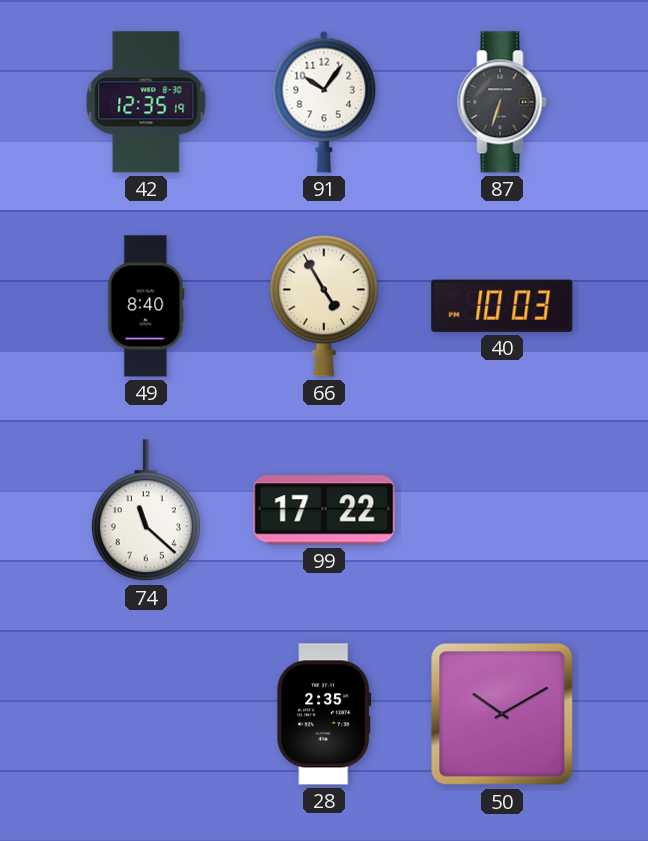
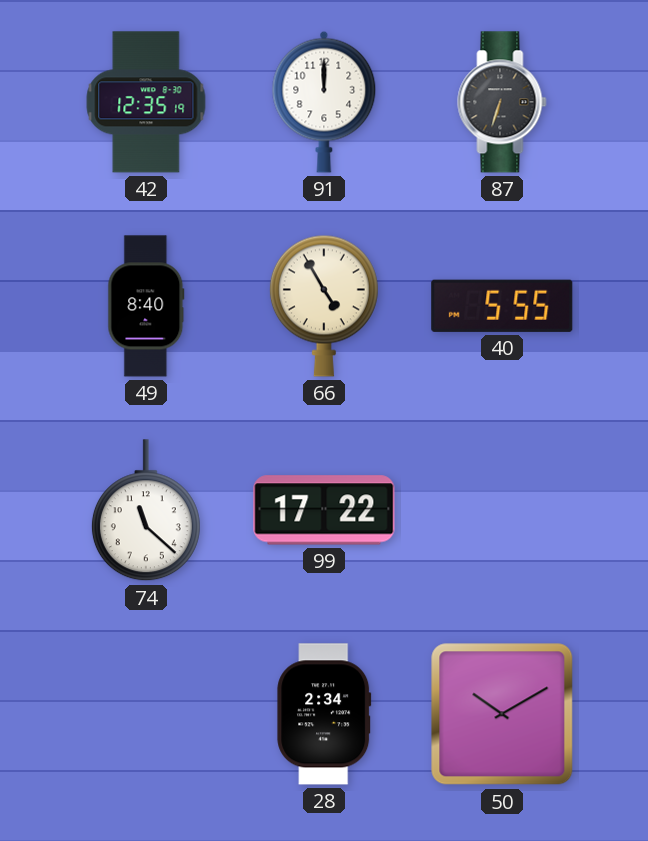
91: 10:06 -> 12:00
40: 10:03 -> 5:55
28: 2:35 -> 2:34
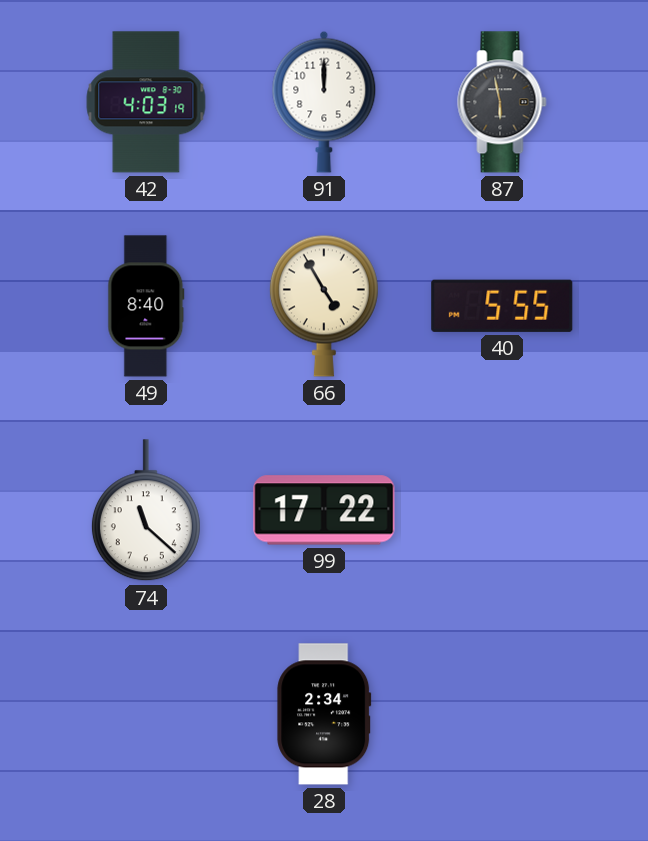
42: 12:35 -> 4:03
87: 6:33 -> 5:58
50: 10:10 -> none
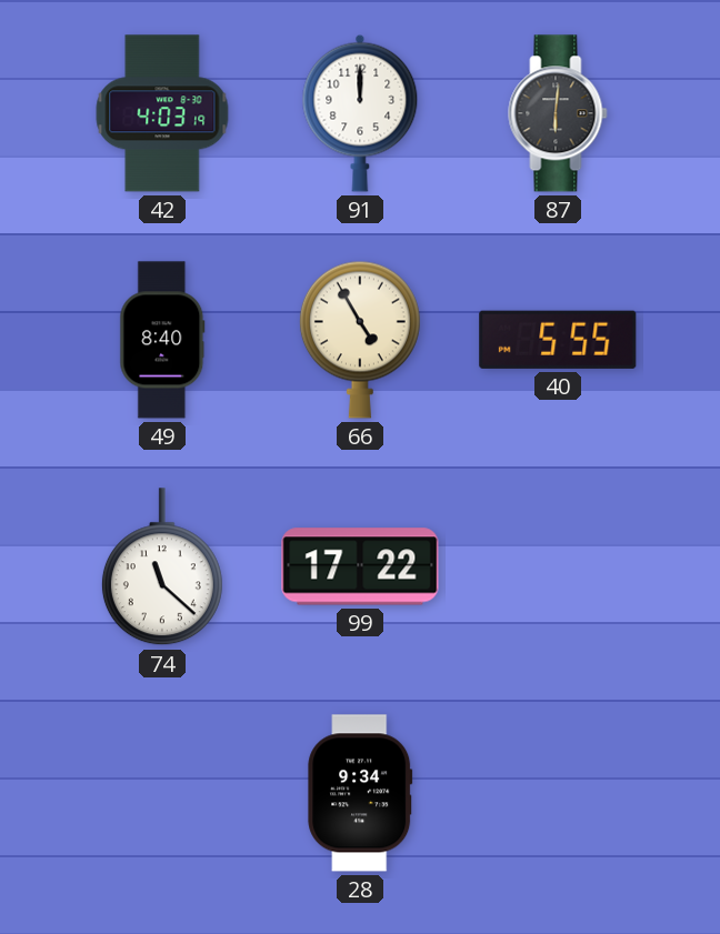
87: 5:58 -> 6:01
28: 2:34 -> 9:34
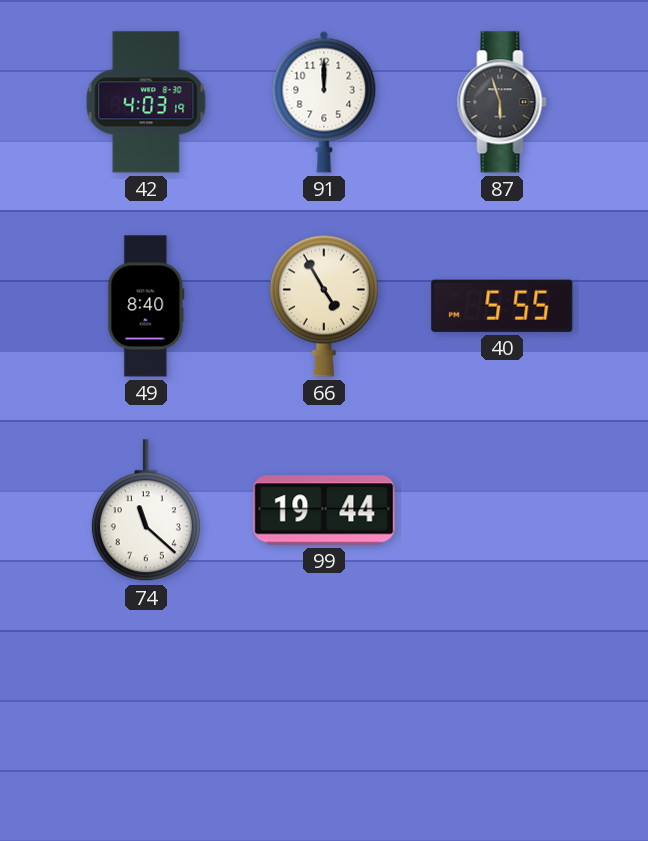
87: 6:01 -> 5:57
99: 17:22 -> 19:44
28: 9:34 -> none
